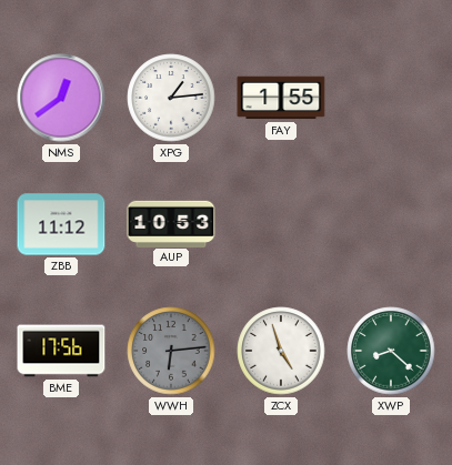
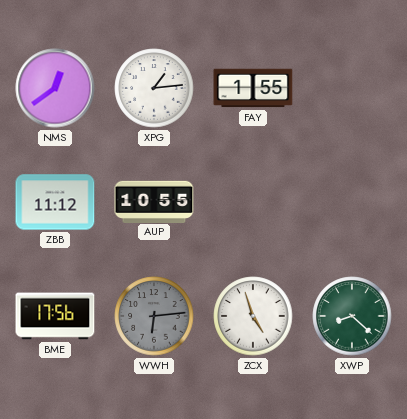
AUP: 10:53 -> 10:55
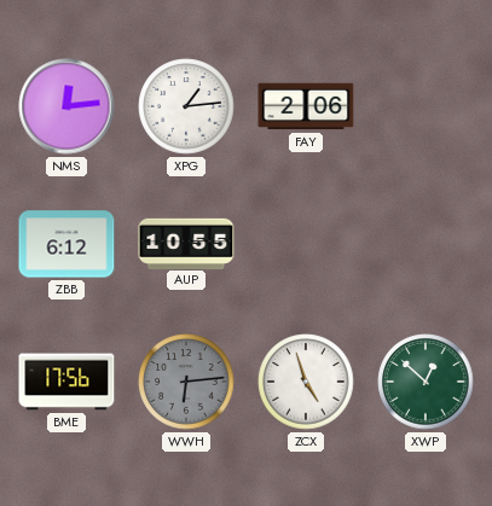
NMS: 12:39 -> 12:14
FAY: 1:55 -> 2:06
ZBB: 11:12 -> 6:12
XWP: 8:22 -> 12:52
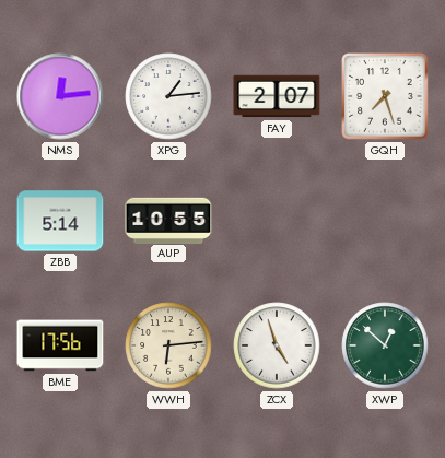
FAY: 2:06 -> 2:07
GQH: none -> 7:27
ZBB: 6:12 -> 5:14
WWH dial: grey -> cream
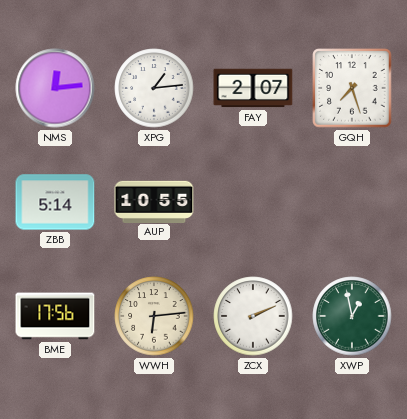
ZCX: 4:57 -> 2:11
XWP: 12:52 -> 12:58
